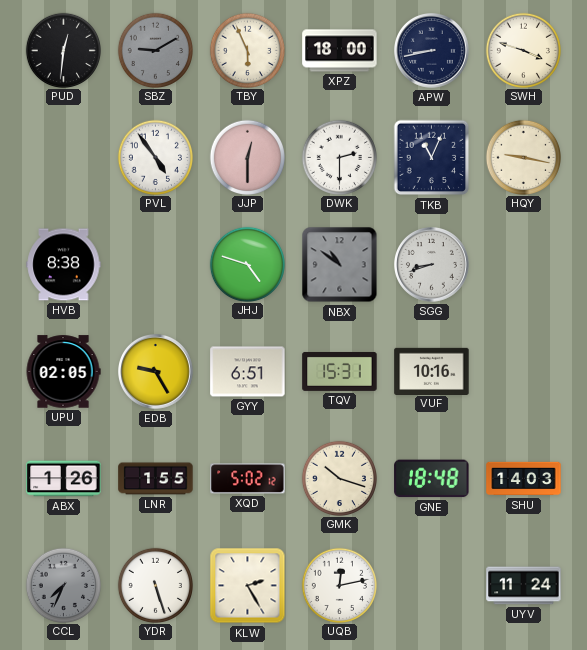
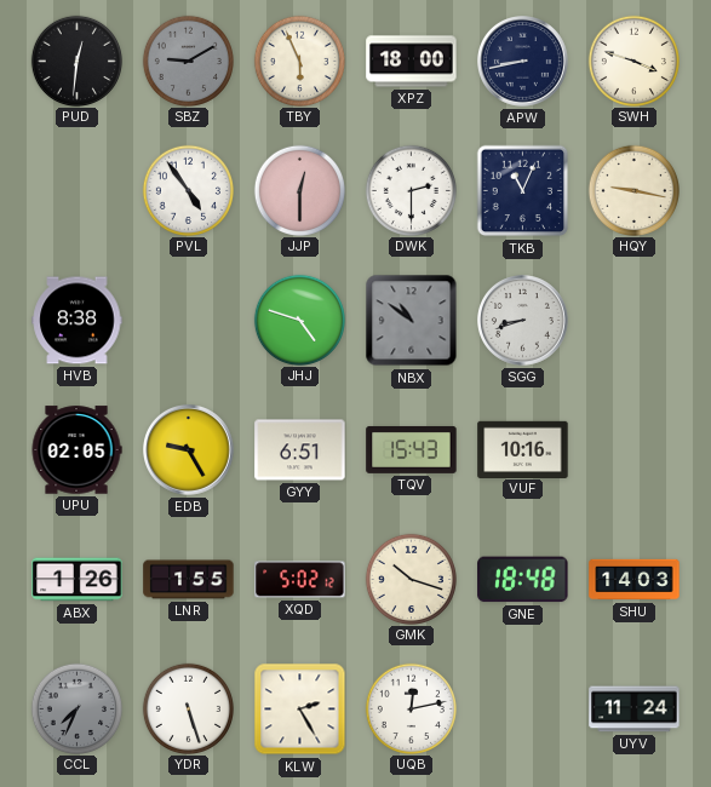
TQV: 15:31 -> 15:43
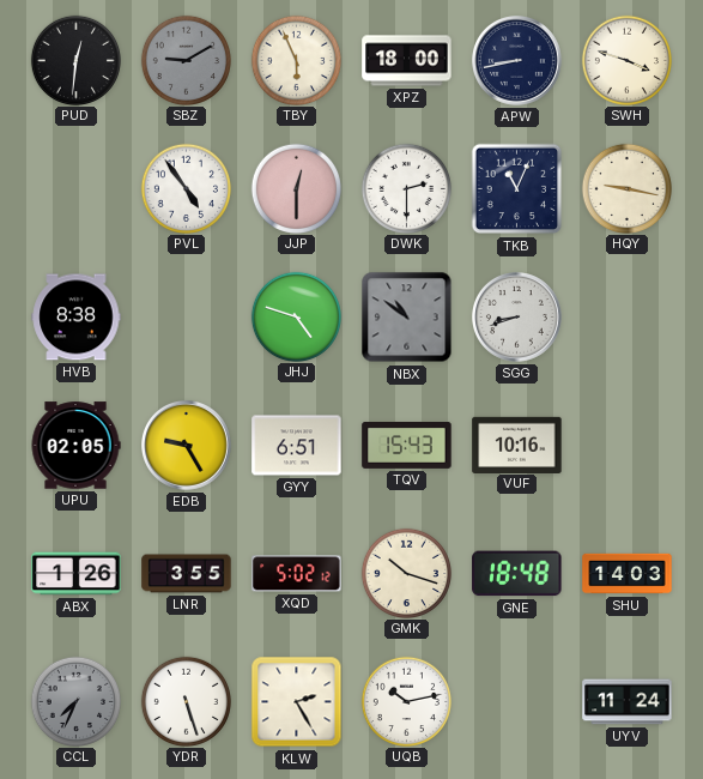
LNR: 1:55 -> 3:55
UQB: 12:13 -> 10:13
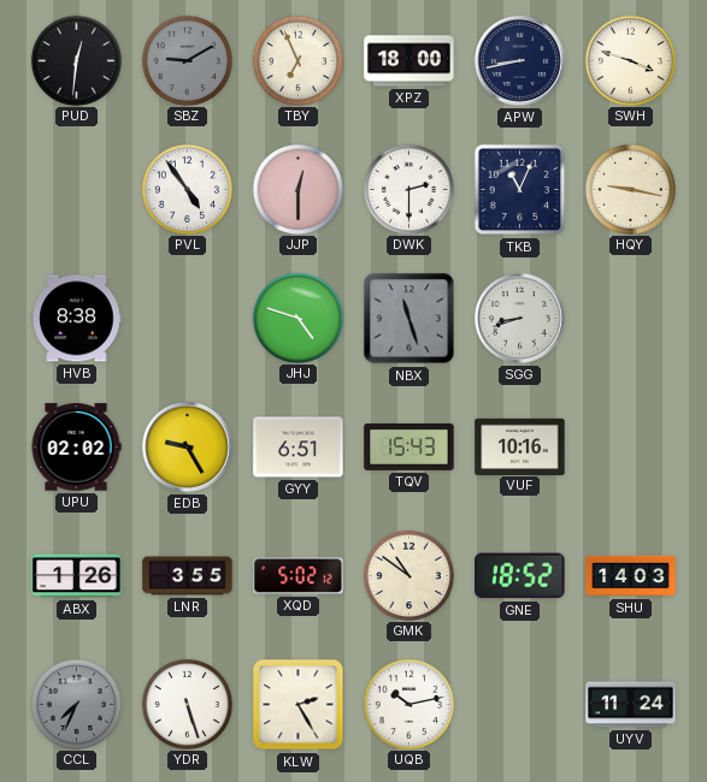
TBY: 5:56 -> 6:56
NBX: 10:51 -> 11:27
UPU: 02:05 -> 02:02
GMK: 10:18 -> 10:51
GNE: 18:48 -> 18:52
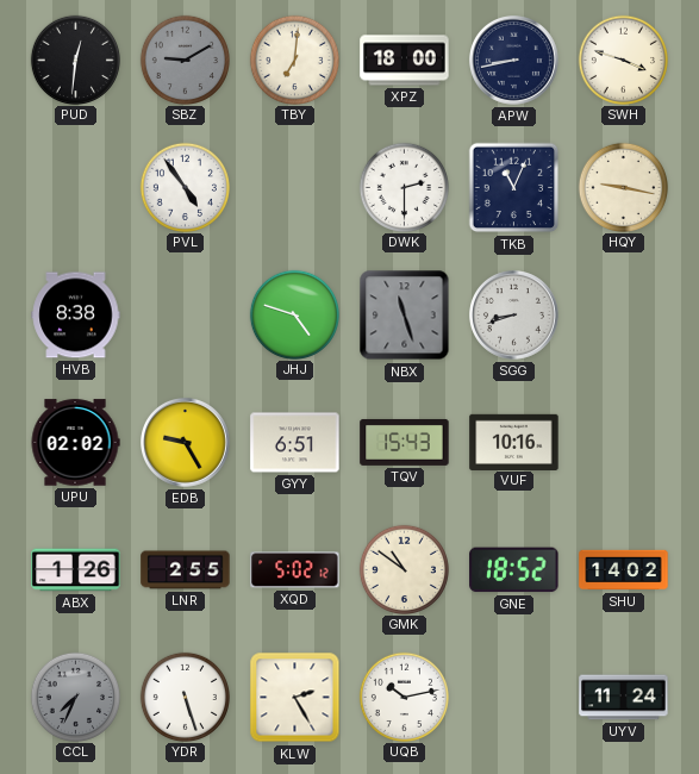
TBY: 6:56 -> 7:01
JJP: 12:30 -> none
LNR: 3:55 -> 2:55
SHU: 14:03 -> 14:02
